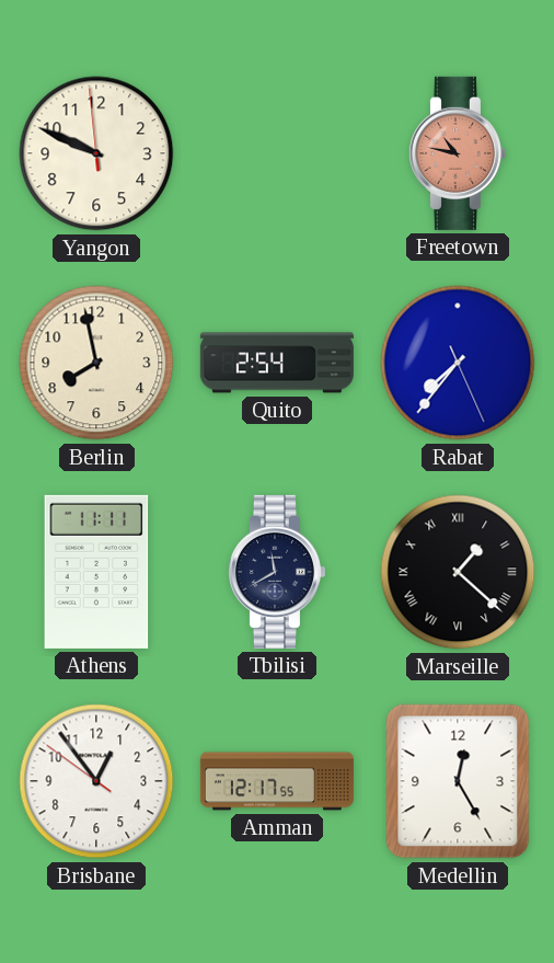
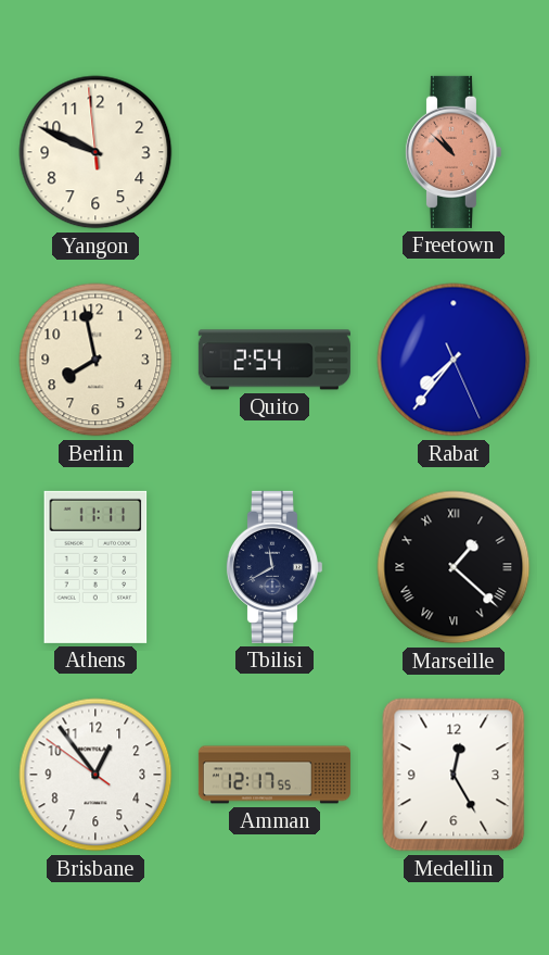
Freetown: 10:47 -> 10:52
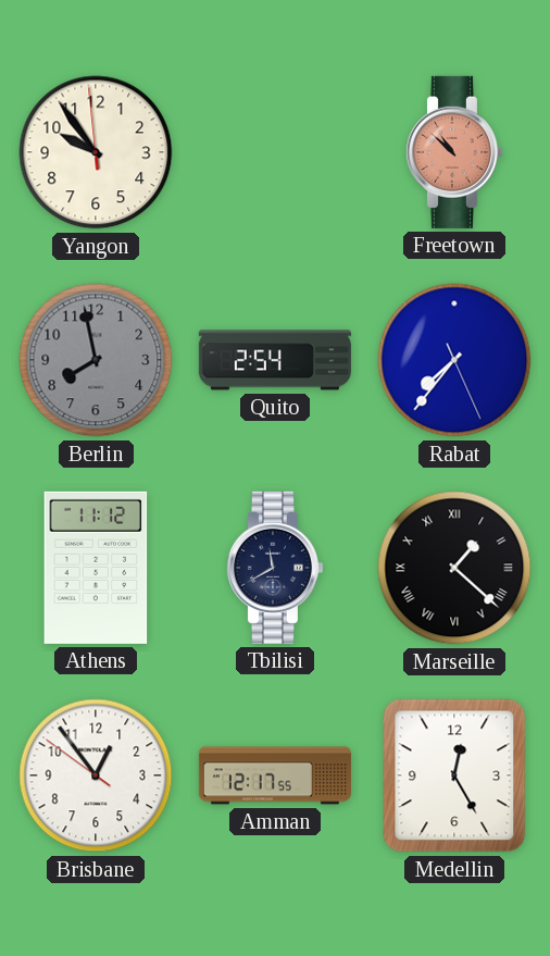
Yangon: 9:48 -> 9:53
Berlin dial: cream -> grey
Athens: 11:11 -> 11:12
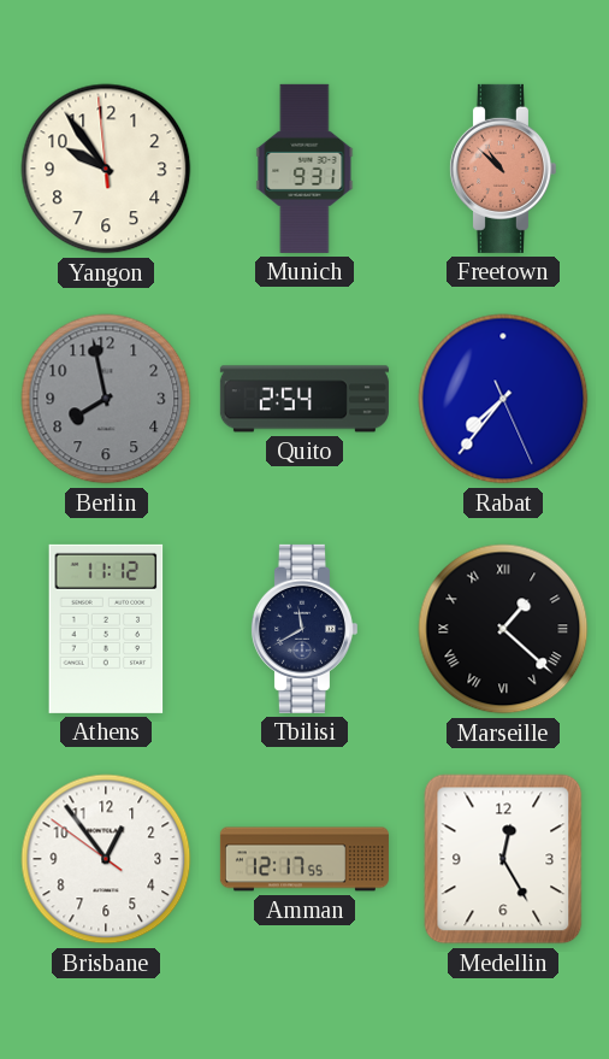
Munich: none -> 9:31
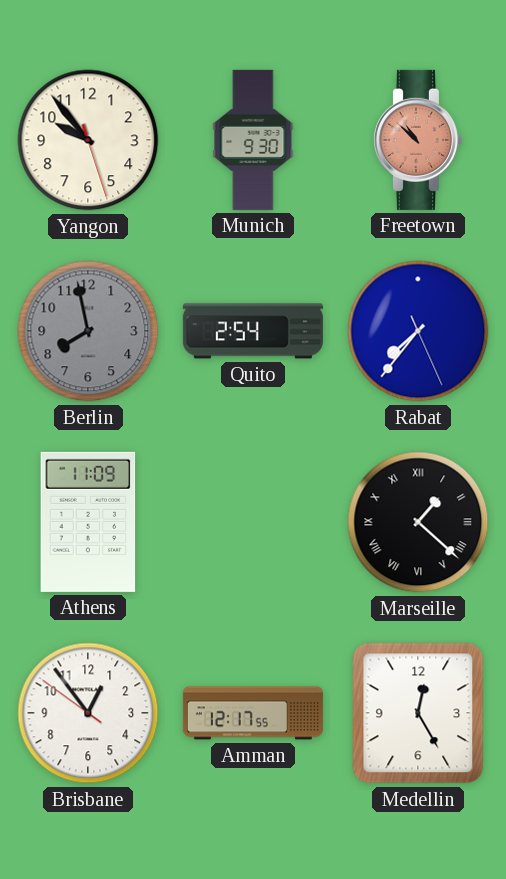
Yangon: 9:53:59 -> 9:53:27
Munich: 9:31 -> 9:30
Athens: 11:12 -> 11:09
Tbilisi: 11:40 -> none
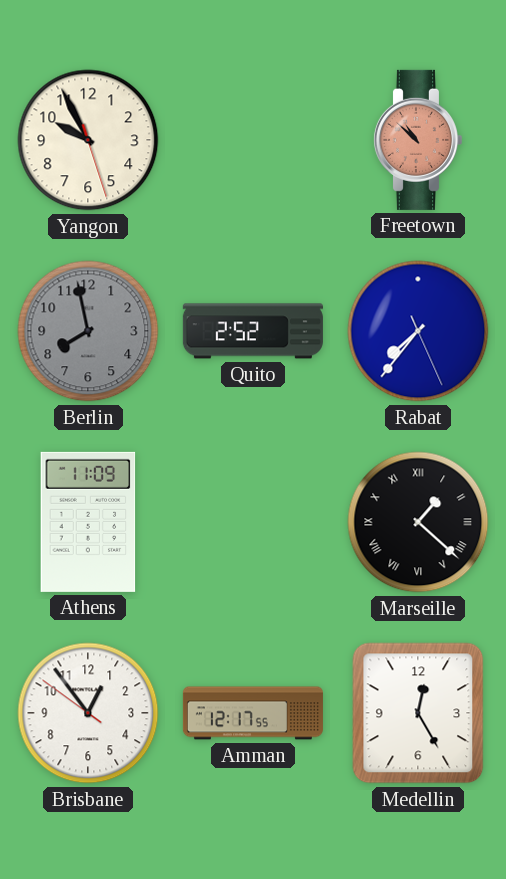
Yangon: 9:53 -> 9:55
Munich: 9:30 -> none
Quito: 2:54 -> 2:52
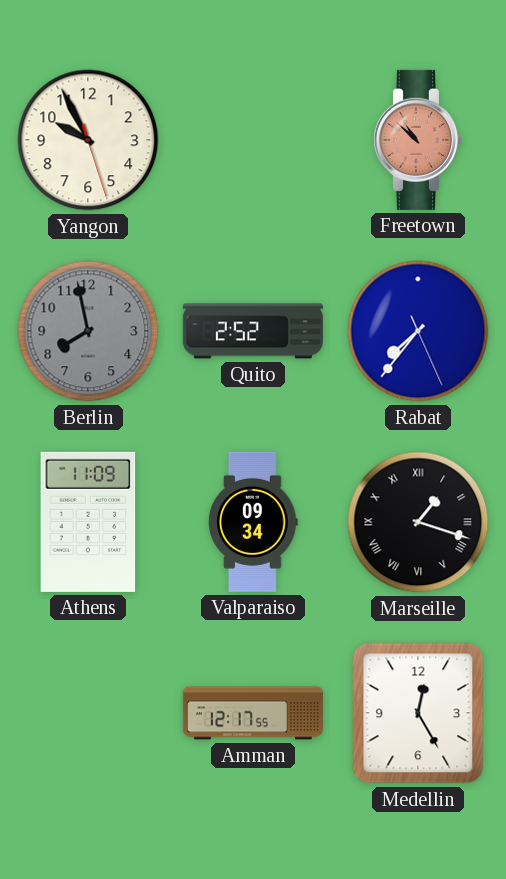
Valparaiso: none -> 09:34
Marseille: 1:22 -> 1:18
Brisbane: 12:53 -> none
